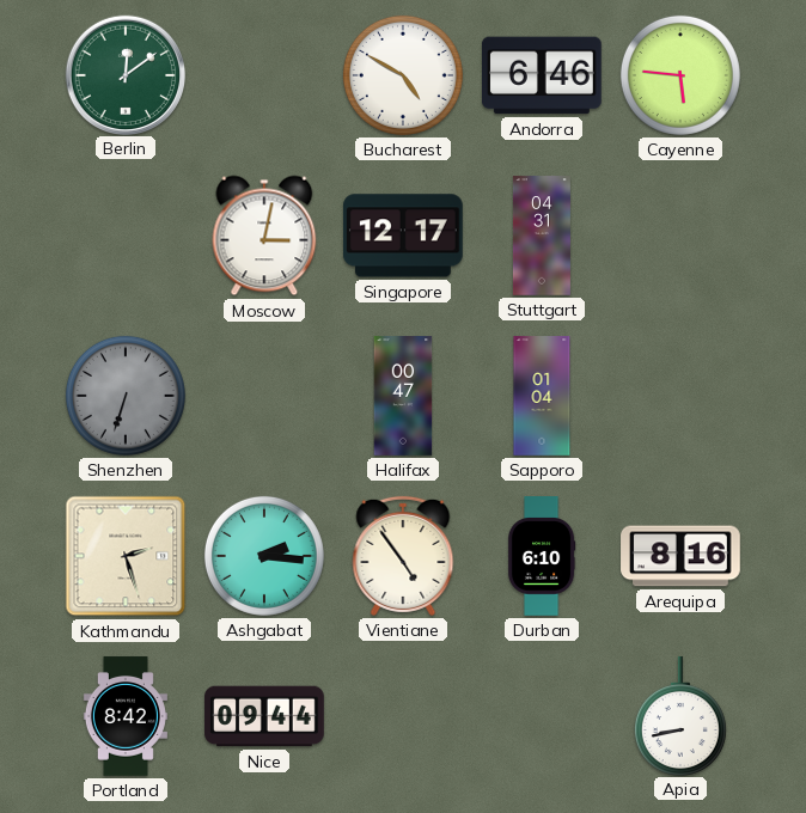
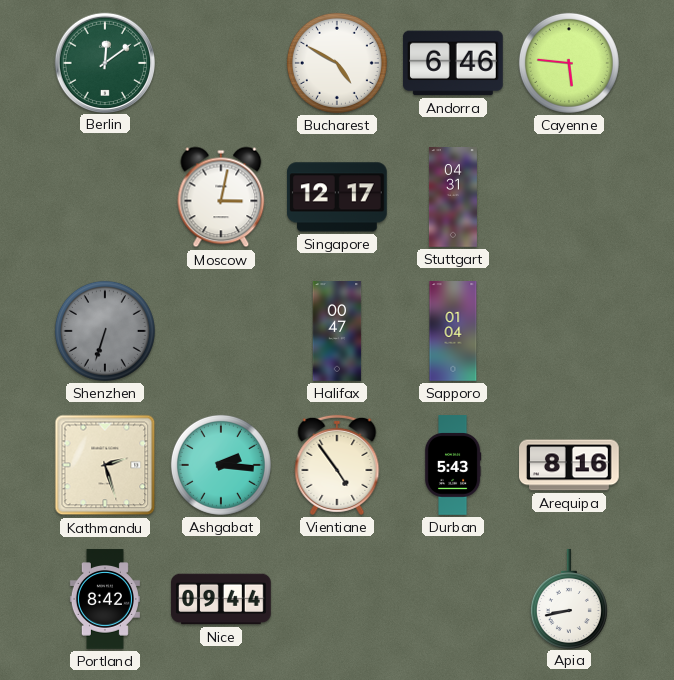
Durban: 6:10 -> 5:43
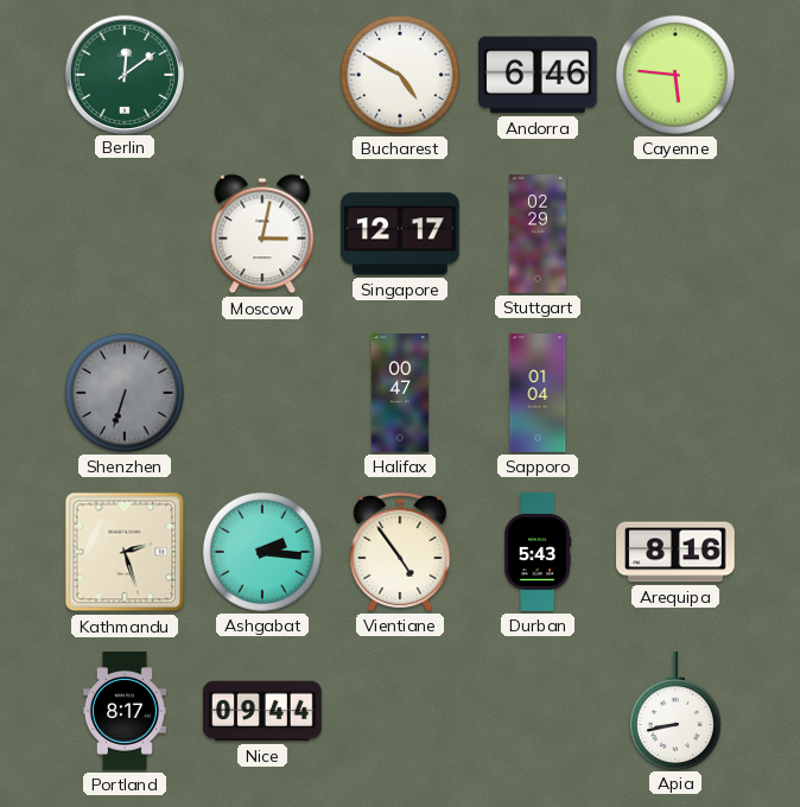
Stuttgart: 04:31 -> 02:29
Portland: 8:42 -> 8:17
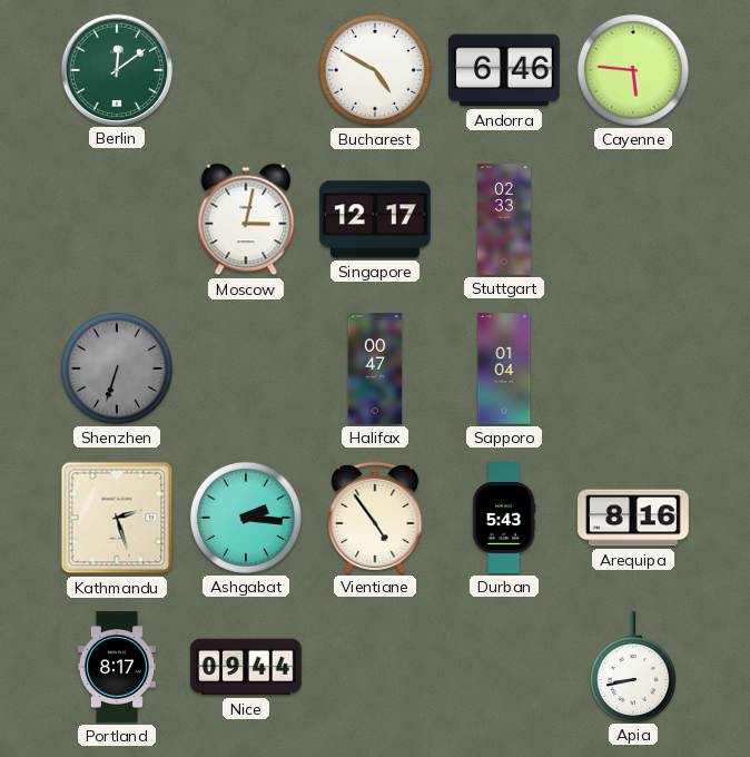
Stuttgart: 02:29 -> 02:33
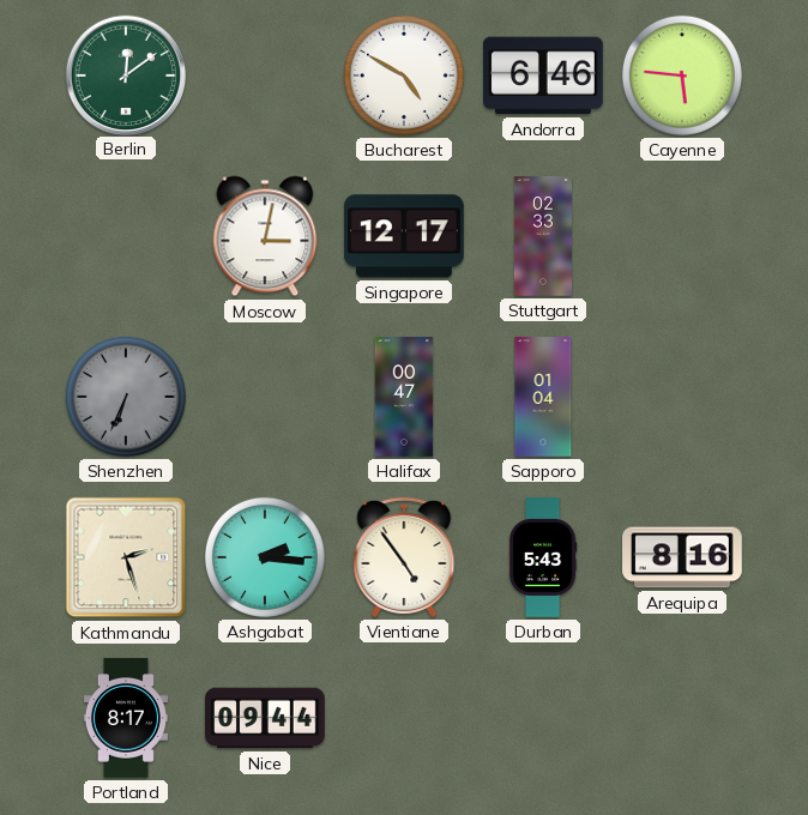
Shenzhen: 6:33 -> 6:34
Apia: 8:43 -> none
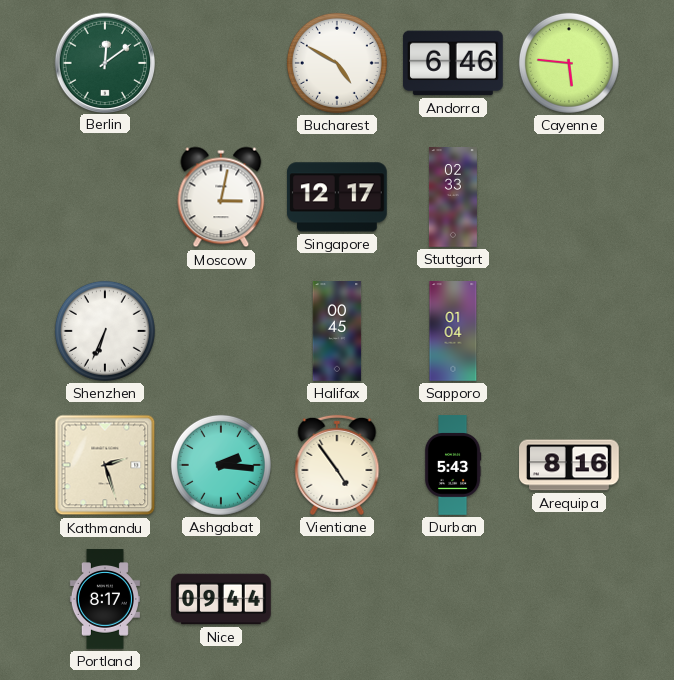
Shenzhen dial: grey -> white
Halifax: 00:47 -> 00:45
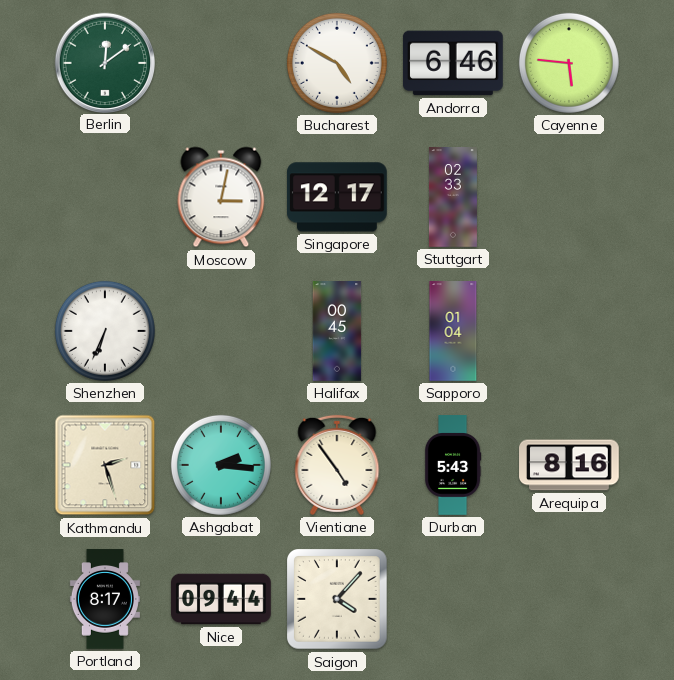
Saigon: none -> 4:07
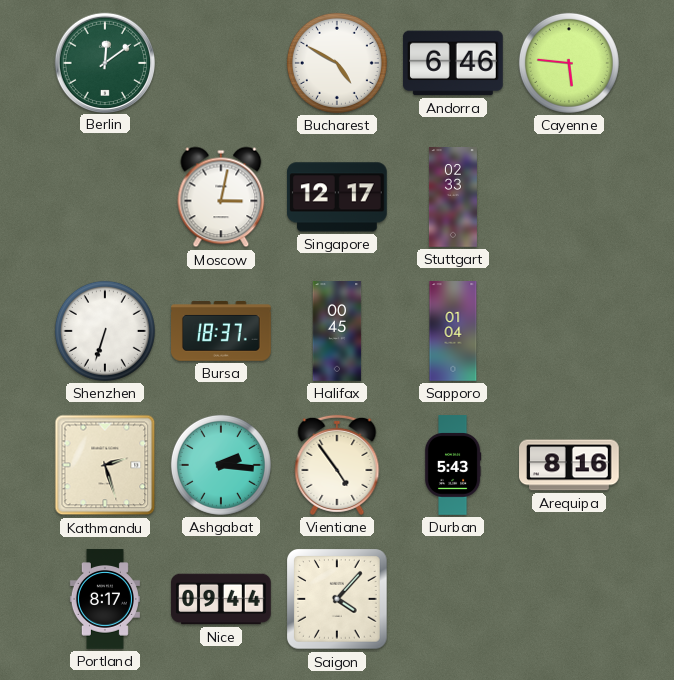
Shenzhen: 6:34 -> 6:33
Bursa: none -> 18:37
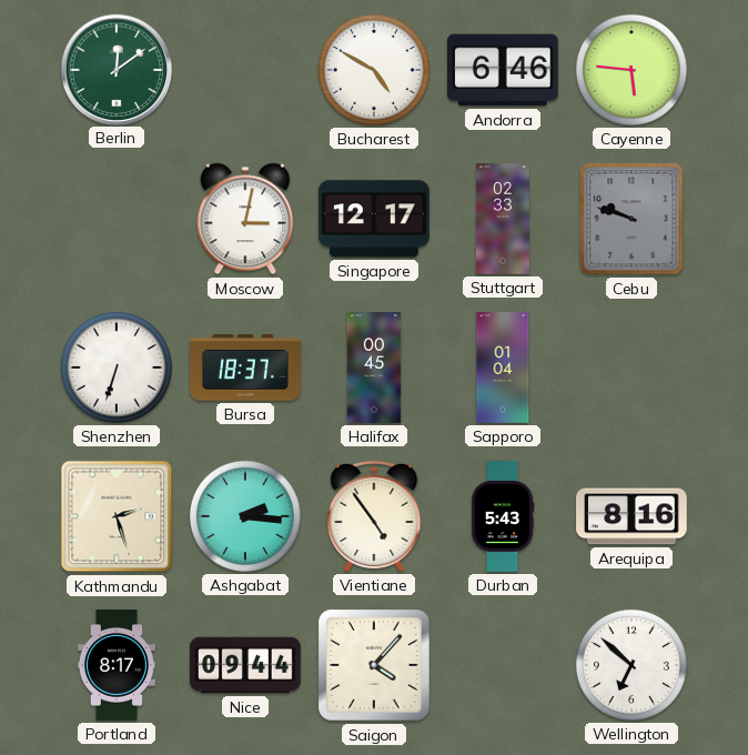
Cebu: none -> 9:48
Wellington: none -> 6:52
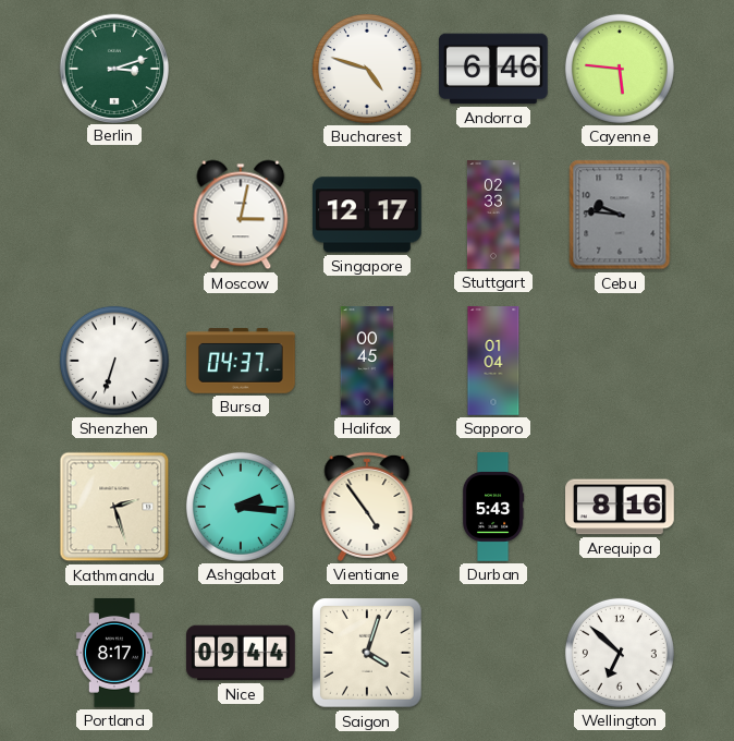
Berlin: 12:09 -> 3:12
Bucharest: 4:50 -> 4:48
Cebu: 9:48 -> 9:46
Bursa: 18:37 -> 04:37
Saigon: 4:07 -> 4:03
